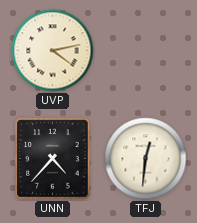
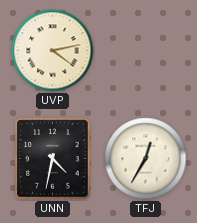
UNN: 4:37 -> 4:32
TFJ: 12:31 -> 12:35
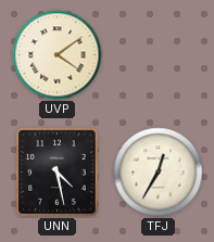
UVP: 4:13 -> 4:09
UNN: 4:32 -> 4:28
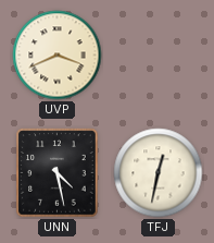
UVP: 4:09 -> 3:41
TFJ: 12:35 -> 12:32
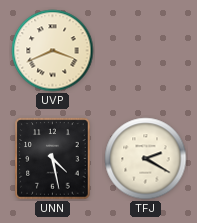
TFJ: 12:32 -> 2:20
